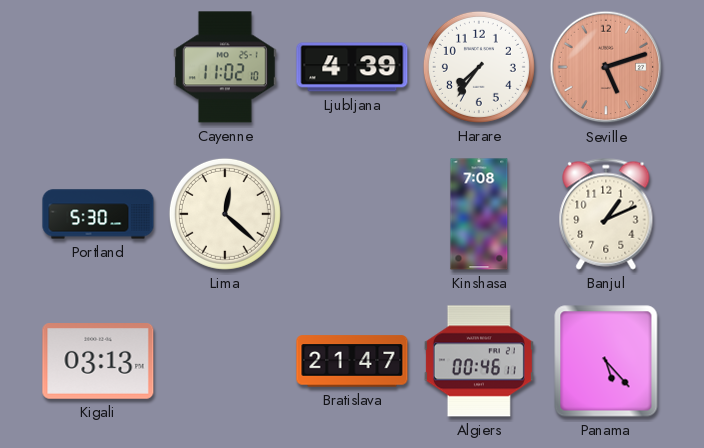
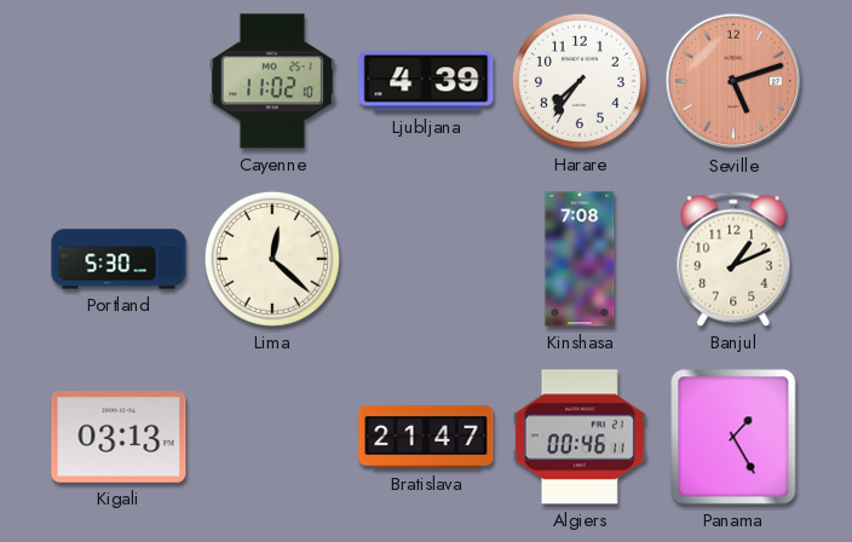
Panama: 5:23 -> 1:25
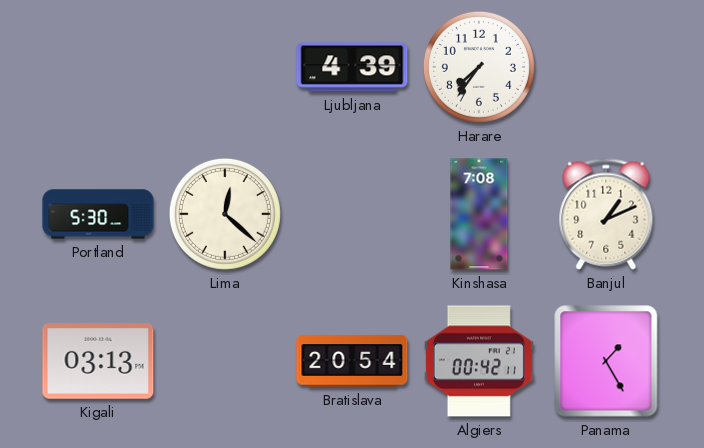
Cayenne: 11:02 -> none
Seville: 5:12 -> none
Bratislava: 21:47 -> 20:54
Algiers: 00:46 -> 00:42
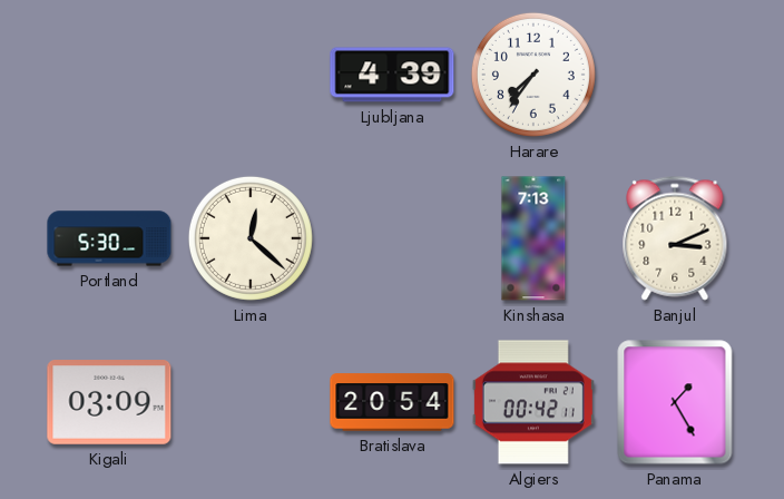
Kinshasa: 7:08 -> 7:13
Banjul: 1:11 -> 3:11
Kigali: 03:13 -> 03:09
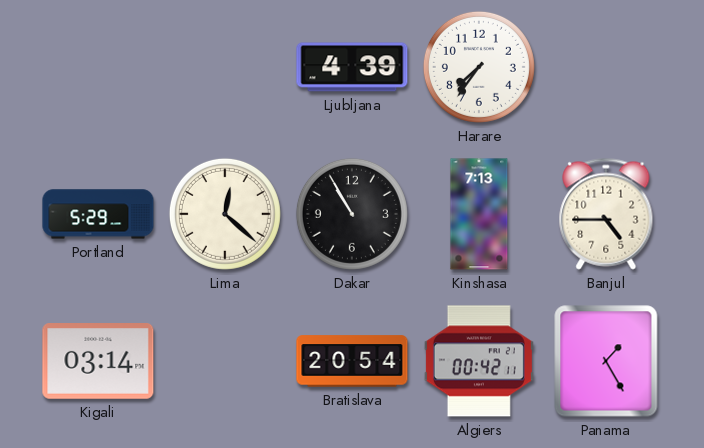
Portland: 5:30 -> 5:29
Dakar: none -> 10:55
Banjul: 3:11 -> 4:45
Kigali: 03:09 -> 03:14
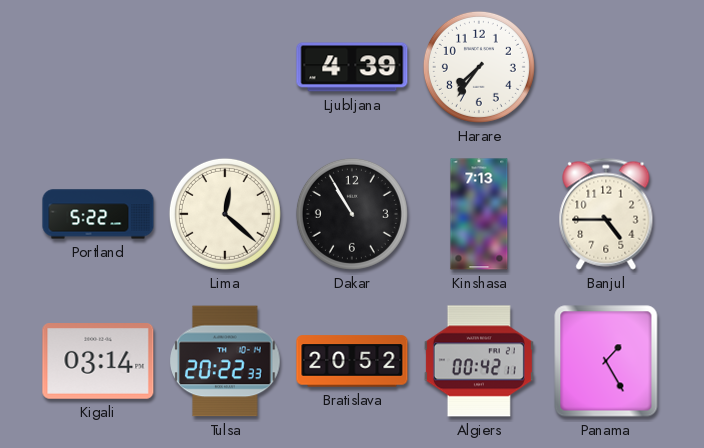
Portland: 5:29 -> 5:22
Tulsa: none -> 20:22
Bratislava: 20:54 -> 20:52
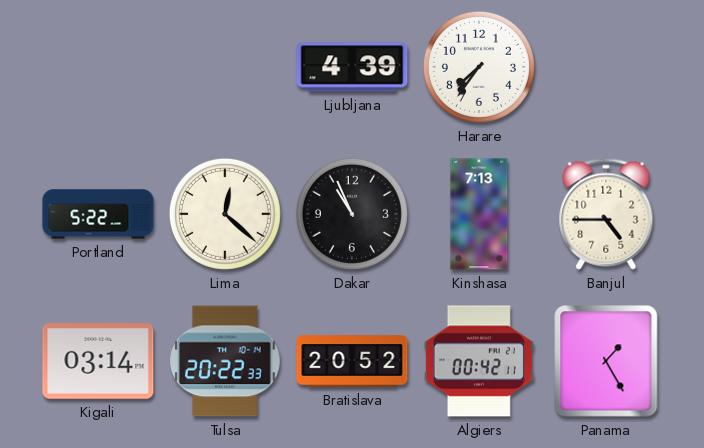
Dakar: 10:55 -> 10:56
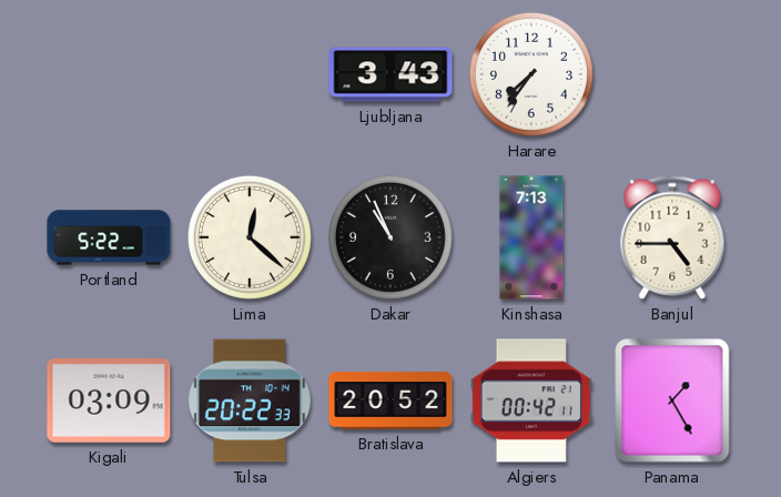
Ljubljana: 4:39 -> 3:43
Kigali: 03:14 -> 03:09
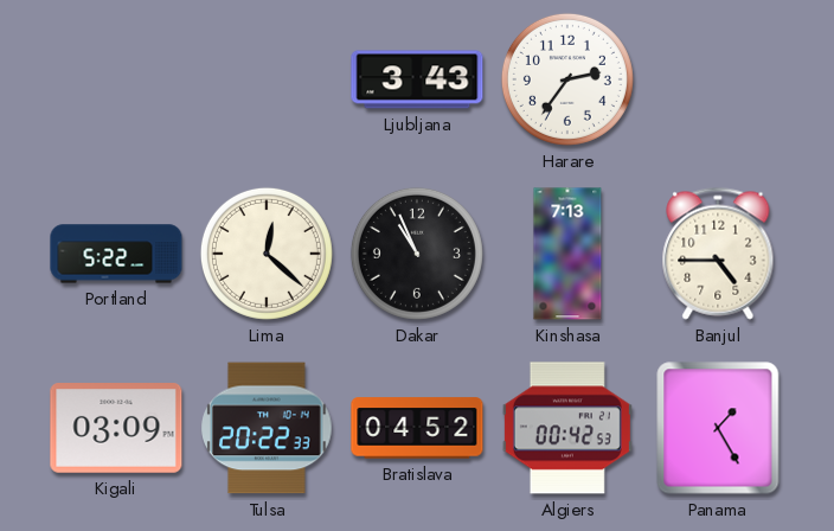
Harare: 7:36 -> 2:36
Bratislava: 20:52 -> 04:52
Algiers: 00:42:11 -> 00:42:53
